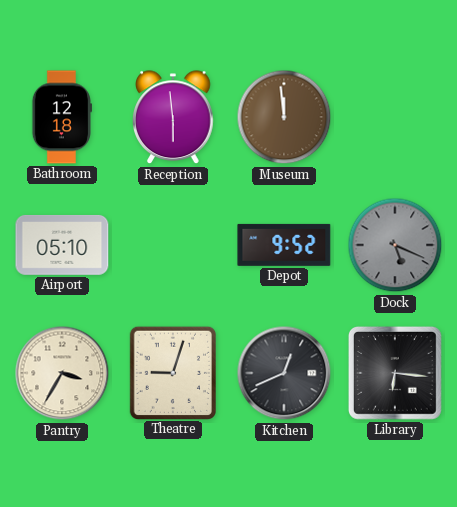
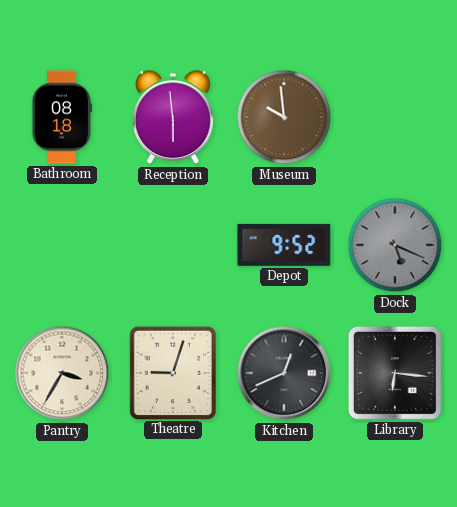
Bathroom: 12:18 -> 08:18
Museum: 11:59 -> 9:59
Airport: 05:10 -> none
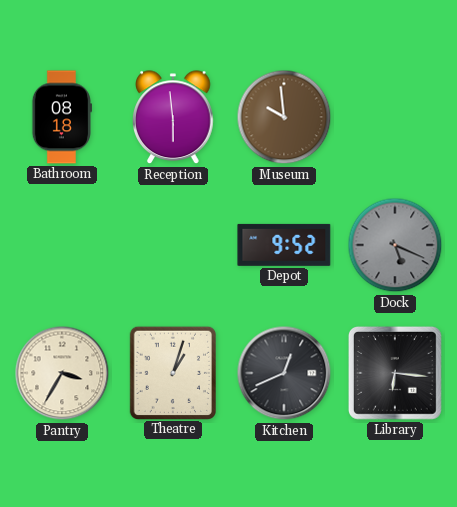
Theatre: 9:03 -> 1:03
